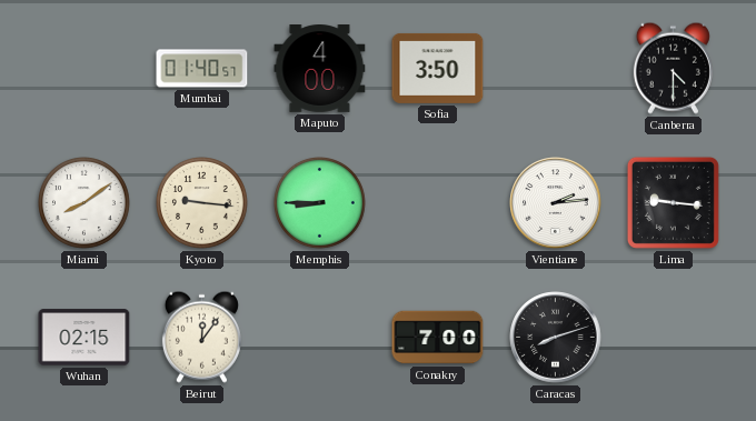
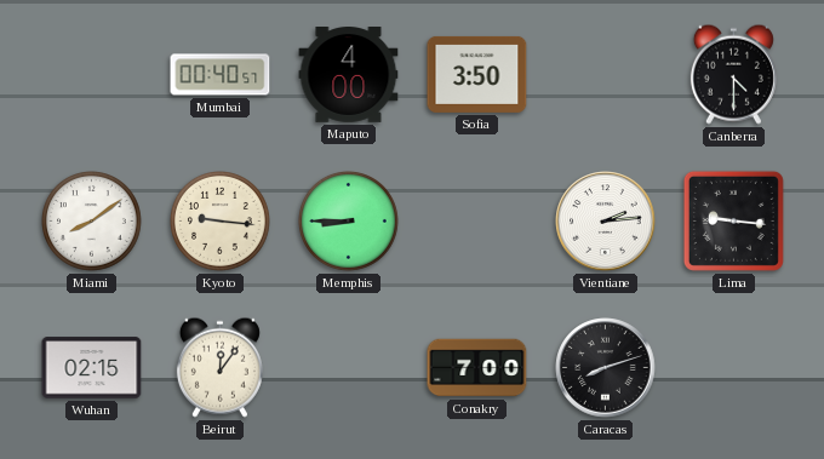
Mumbai: 01:40 -> 00:40
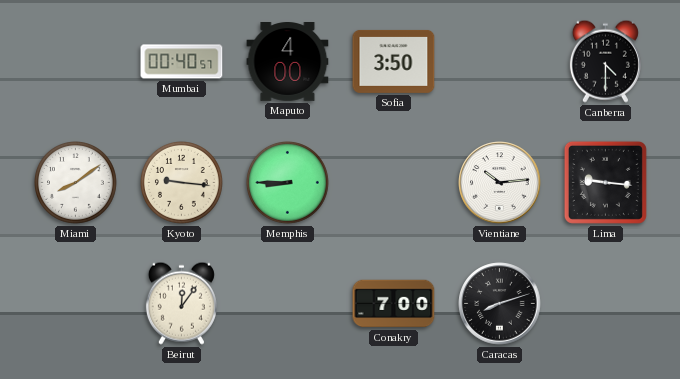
Vientiane: 2:14 -> 10:14
Wuhan: 02:15 -> none
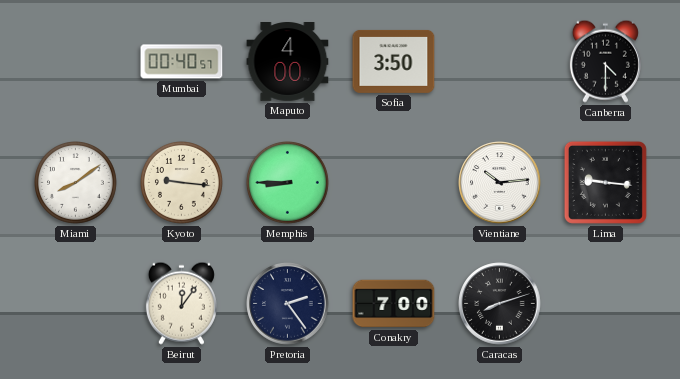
Pretoria: none -> 2:24
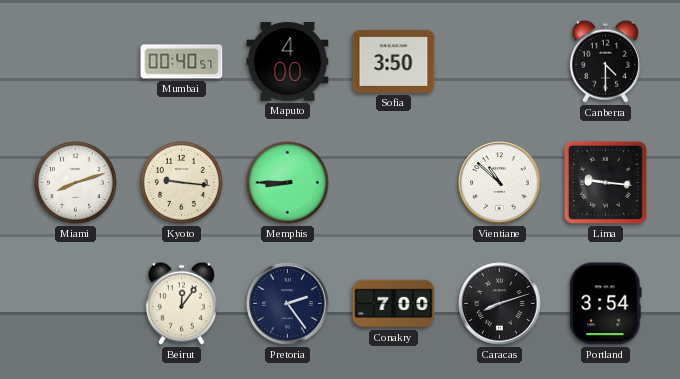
Miami: 8:09 -> 8:12
Vientiane: 10:14 -> 10:52
Portland: none -> 3:54
